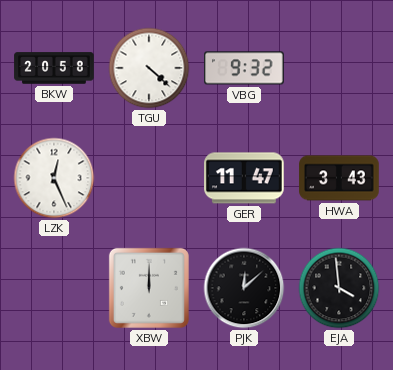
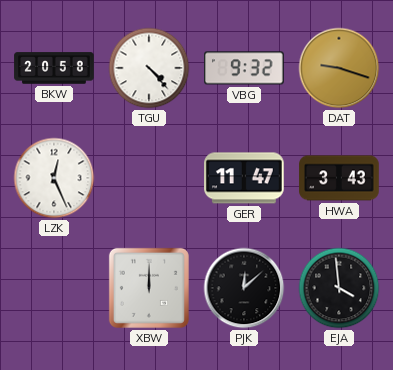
TGU: 4:22 -> 4:23
DAT: none -> 9:18
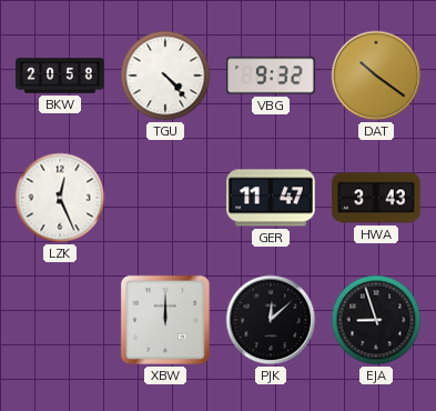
DAT: 9:18 -> 10:21
EJA: 3:59 -> 8:57
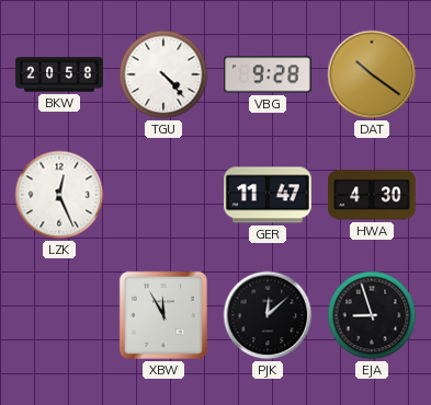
VBG: 9:32 -> 9:28
HWA: 3:43 -> 4:30
XBW: 12:00 -> 11:55
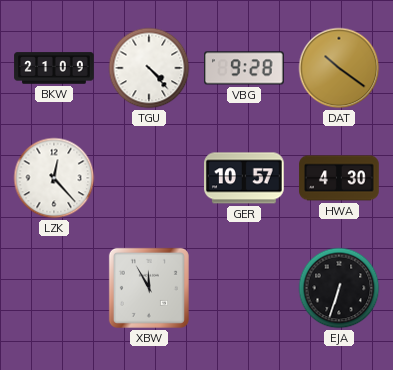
BKW: 20:58 -> 21:09
LZK: 12:26 -> 12:23
GER: 11:47 -> 10:57
PJK: 12:08 -> none
EJA: 8:57 -> 6:33
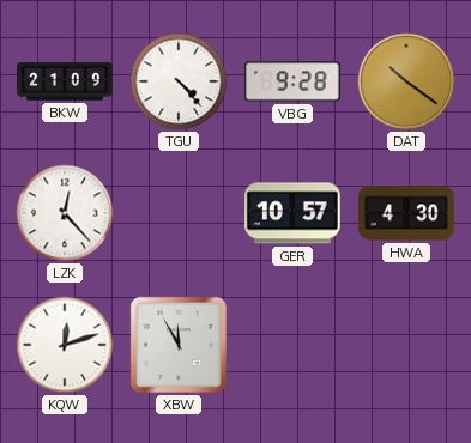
KQW: none -> 12:12
EJA: 6:33 -> none
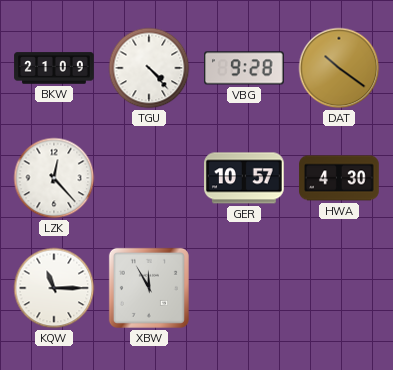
KQW: 12:12 -> 11:15
